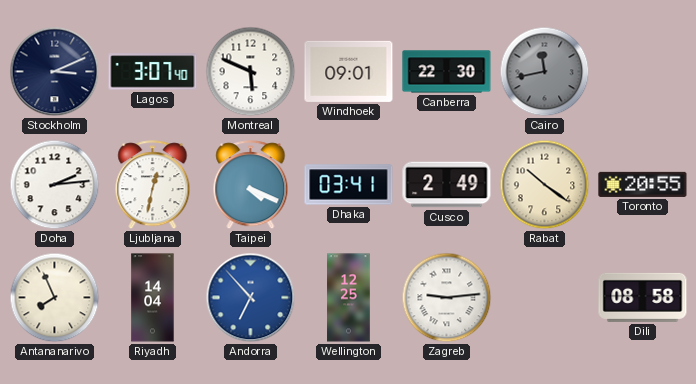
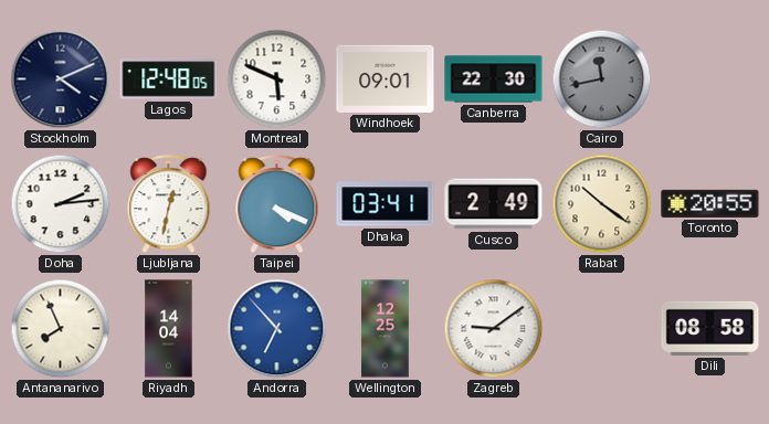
Stockholm: 3:11 -> 4:11
Lagos: 3:07 -> 12:48
Zagreb: 9:14 -> 9:09
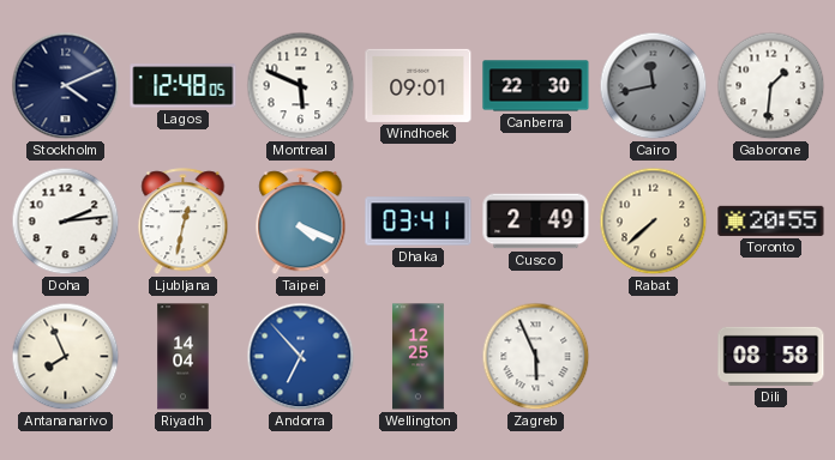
Gaborone: none -> 1:31
Rabat: 10:21 -> 7:38
Zagreb: 9:09 -> 5:56
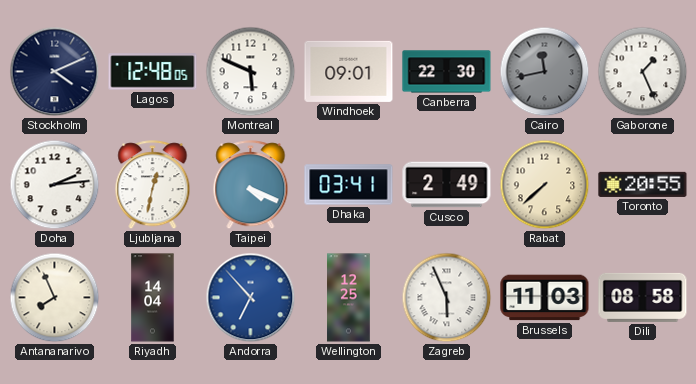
Gaborone: 1:31 -> 1:26
Brussels: none -> 11:03
